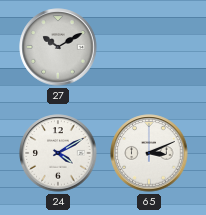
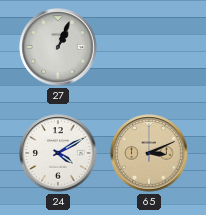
27: 10:10 -> 1:04
65 dial: white -> champagne
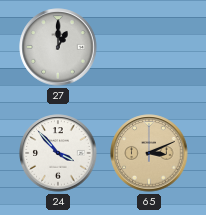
27: 1:04 -> 1:00
24: 4:10 -> 3:53
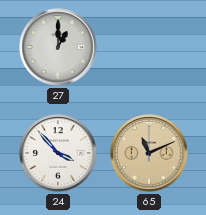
65: 3:11 -> 11:11
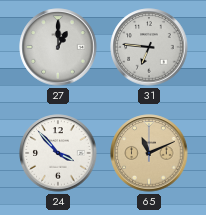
31: none -> 6:46
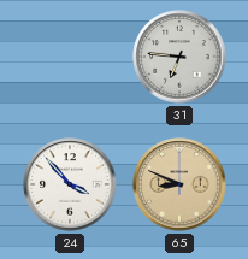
27: 1:00 -> none
65: 11:11 -> 8:49
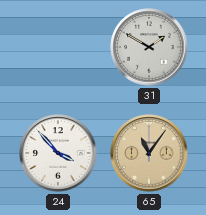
31: 6:46 -> 1:50
65: 8:49 -> 11:06
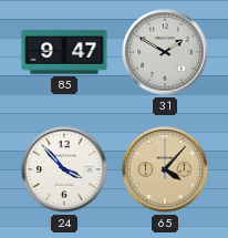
85: none -> 9:47
65: 11:06 -> 4:07
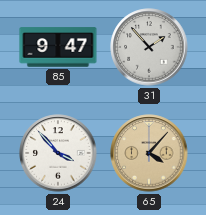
31: 1:50 -> 1:53
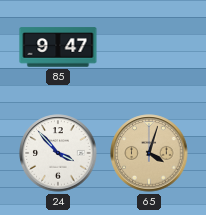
31: 1:53 -> none
65: 4:07 -> 4:03
